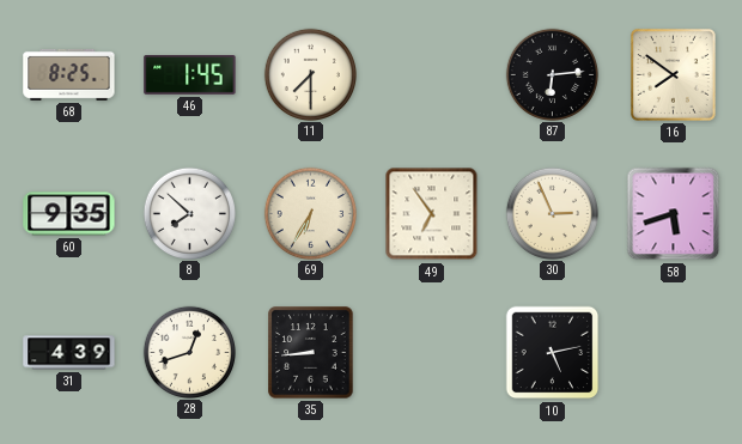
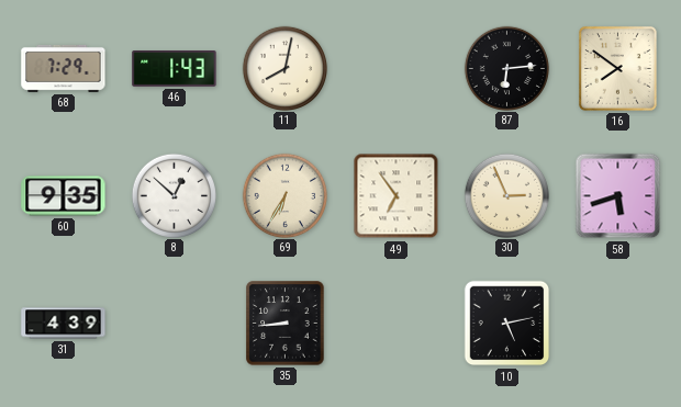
68: 8:25 -> 7:29
46: 1:45 -> 1:43
11: 7:30 -> 8:02
8: 7:52 -> 12:52
28: 12:42 -> none
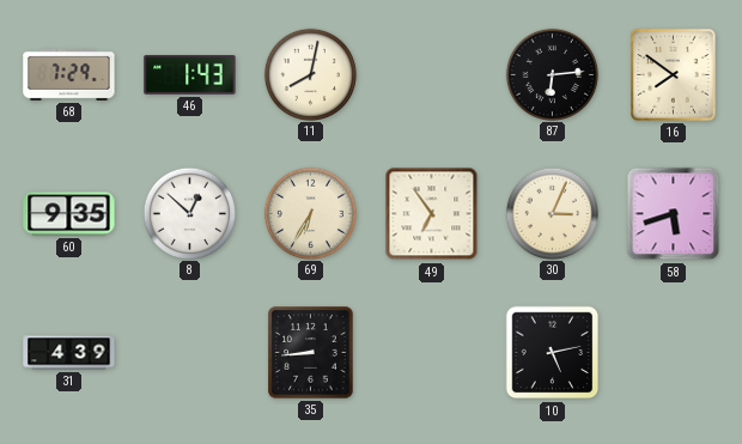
30: 2:56 -> 3:04
